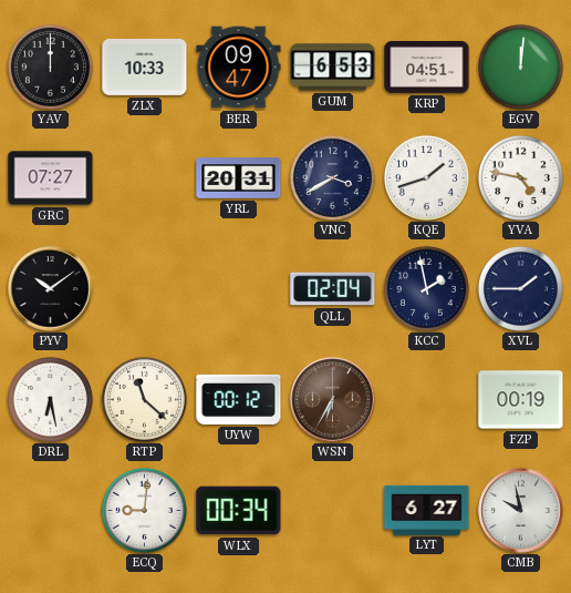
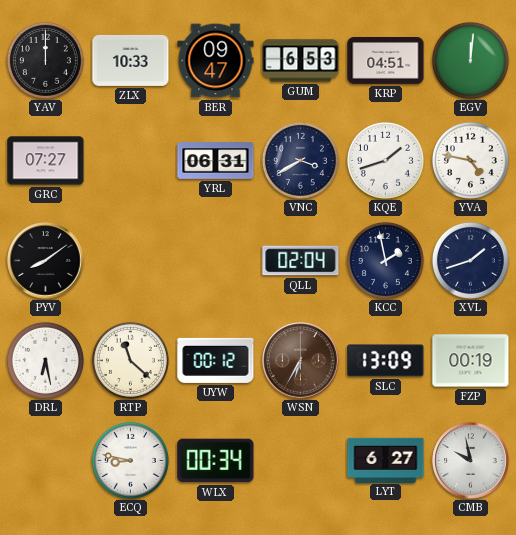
YRL: 20:31 -> 06:31
PYV: 10:09 -> 8:09
XVL: 1:45 -> 1:42
SLC: none -> 13:09
ECQ: 9:01 -> 8:47
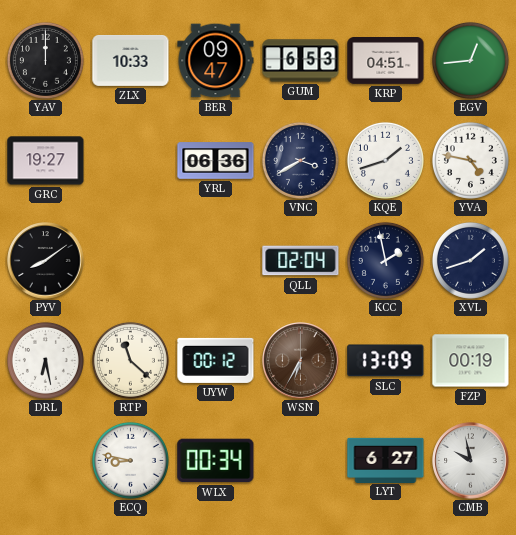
EGV: 12:01 -> 12:44
GRC: 07:27 -> 19:27
YRL: 06:31 -> 06:36
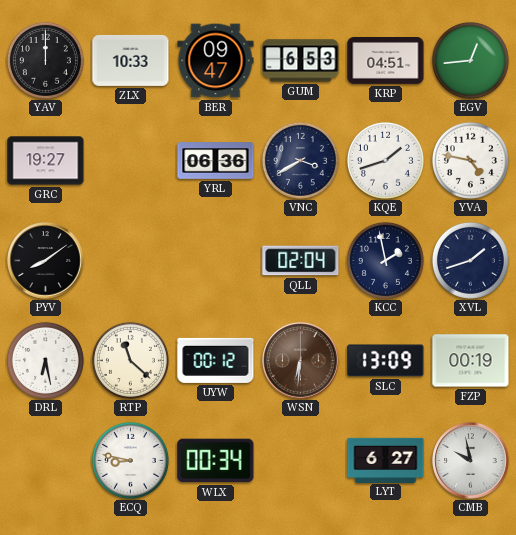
WSN: 6:35 -> 6:31
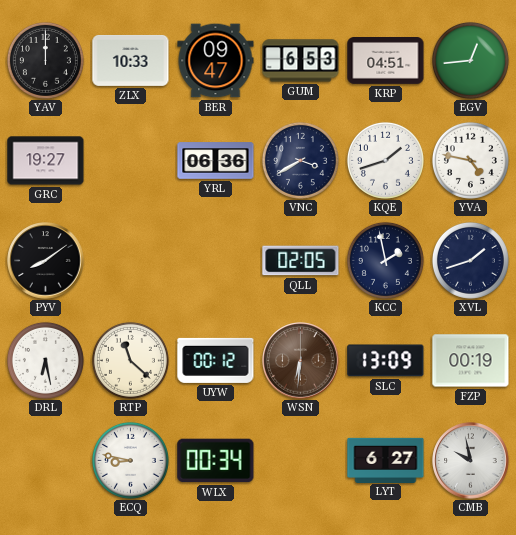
QLL: 02:04 -> 02:05
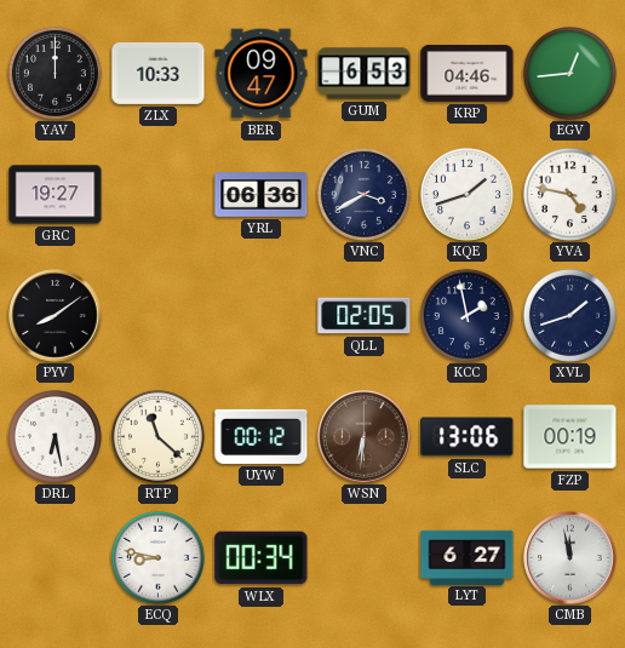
KRP: 04:51 -> 04:46
SLC: 13:09 -> 13:06
CMB: 9:58 -> 11:58
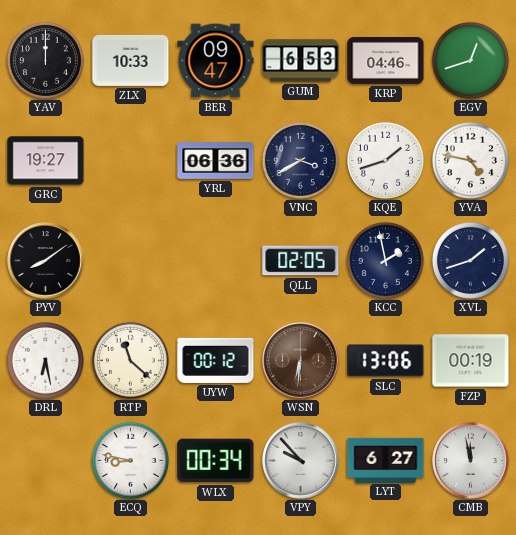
EGV: 12:44 -> 12:42
VPY: none -> 9:53
